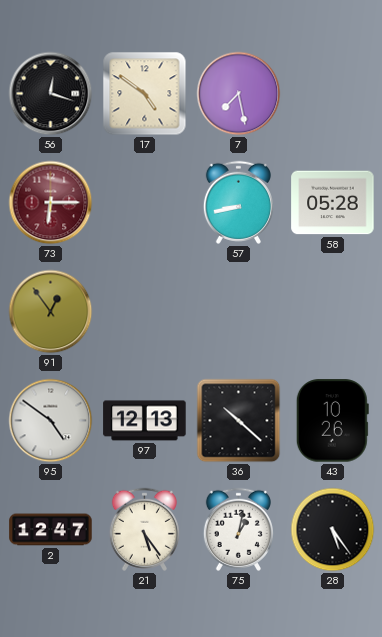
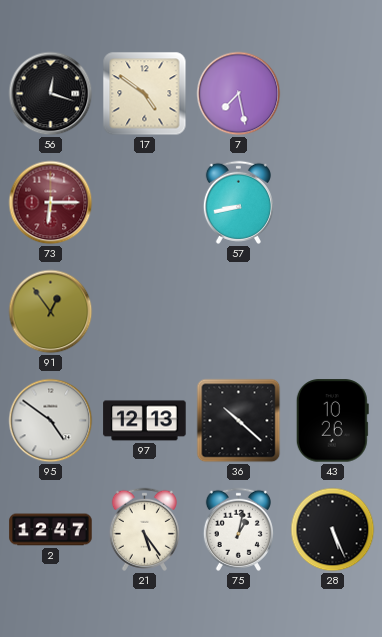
58: 05:28 -> none
28: 5:24 -> 5:26
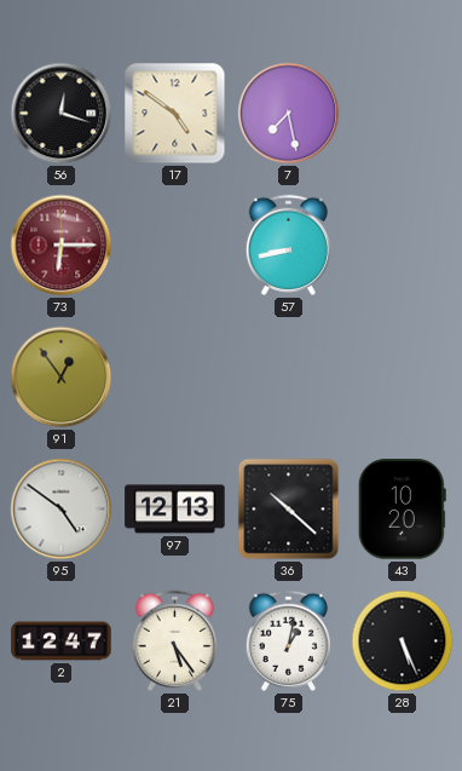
43: 10:26 -> 10:20
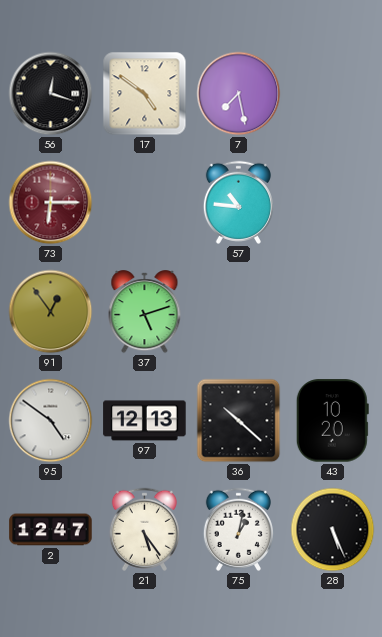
57: 8:43 -> 10:46
37: none -> 5:12
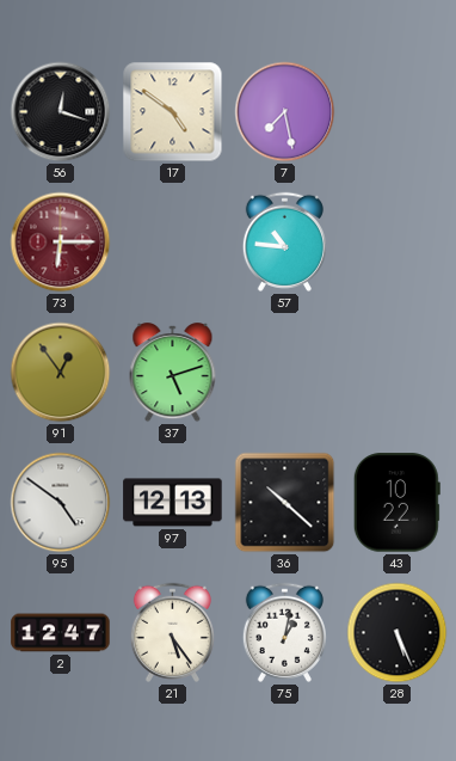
43: 10:20 -> 10:22
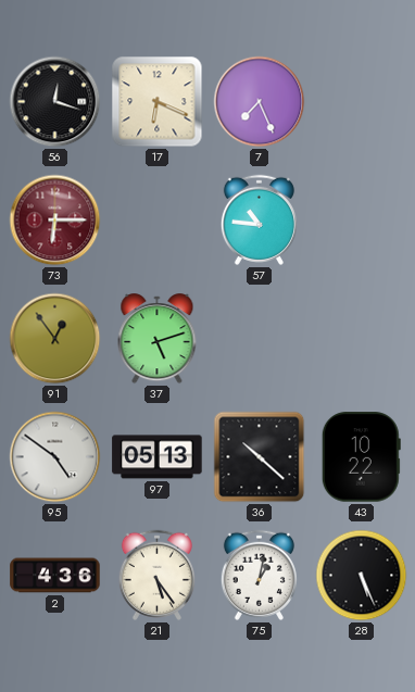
17: 4:51 -> 6:19
7: 7:28 -> 7:26
97: 12:13 -> 05:13
2: 12:47 -> 4:36
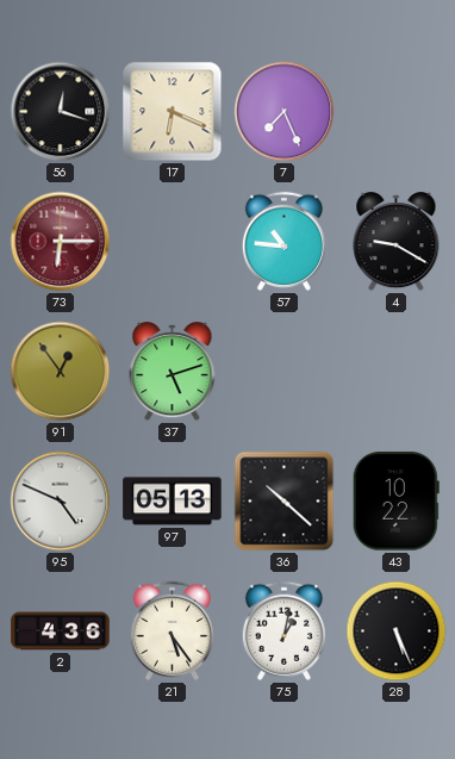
4: none -> 9:20
95: 4:51 -> 4:49
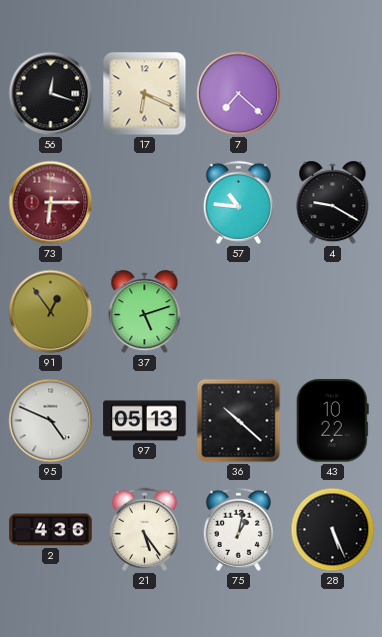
7: 7:26 -> 7:22
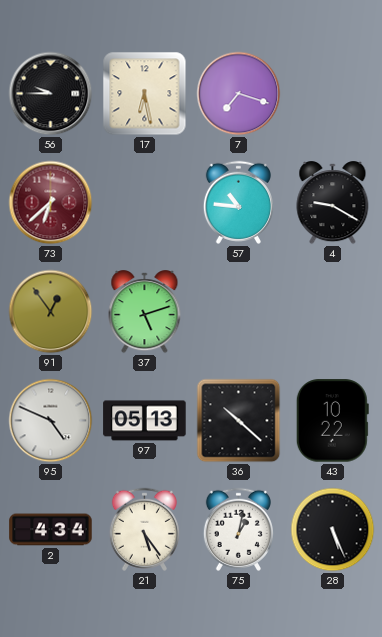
56: 12:18 -> 9:45
17: 6:19 -> 6:28
7: 7:22 -> 7:18
73: 6:15 -> 6:38
2: 4:36 -> 4:34
